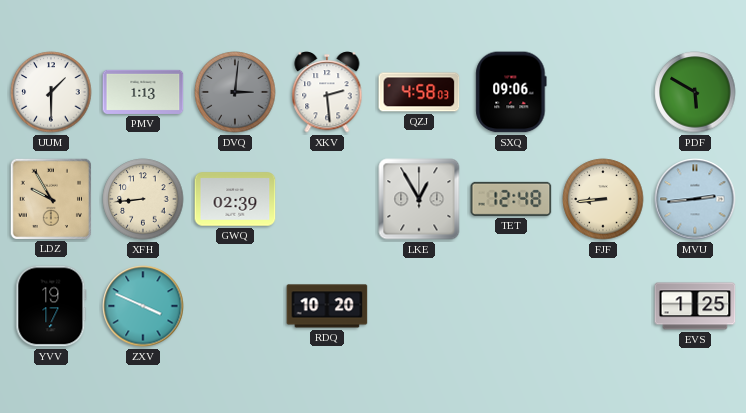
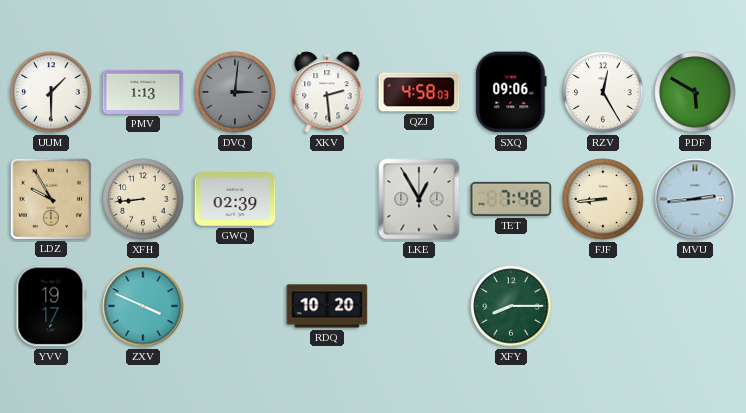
RZV: none -> 12:25
TET: 12:48 -> 7:48
XFY: none -> 8:15
EVS: 1:25 -> none
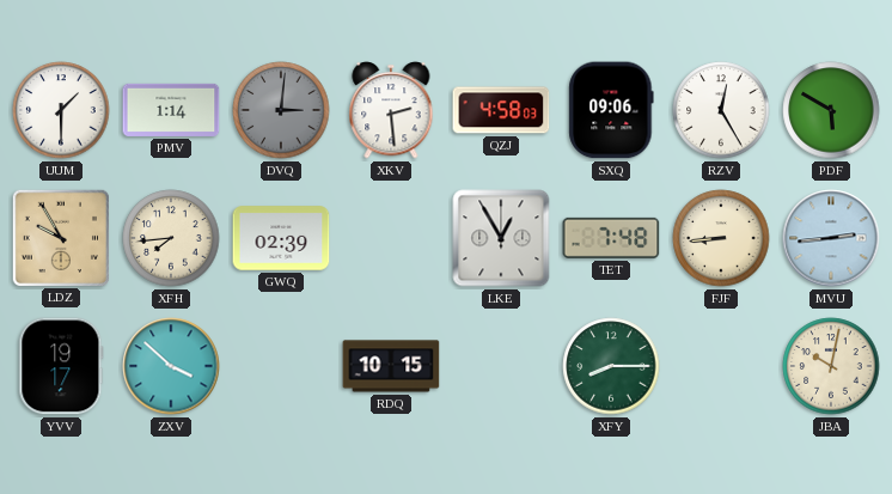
PMV: 1:13 -> 1:14
XFH: 8:44 -> 7:44
ZXV: 3:49 -> 3:52
RDQ: 10:20 -> 10:15
JBA: none -> 10:02
